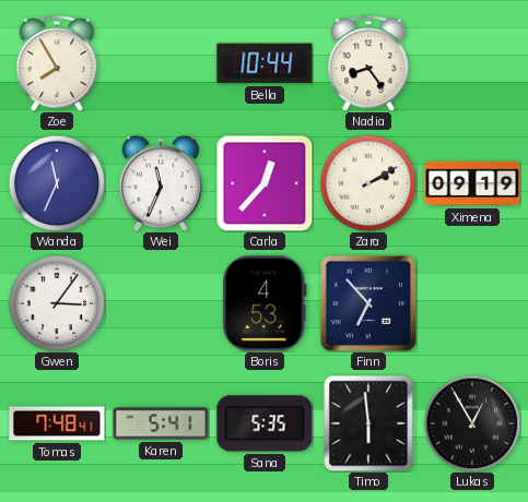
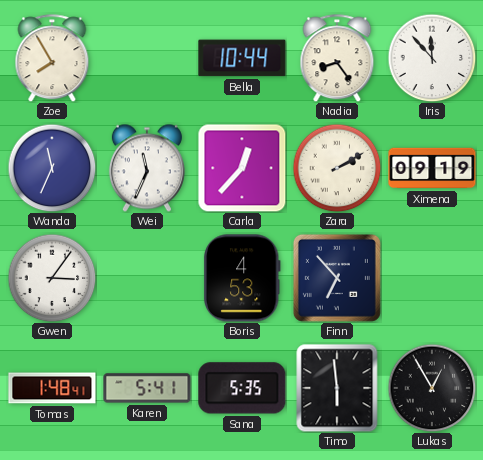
Iris: none -> 11:53
Tomas: 7:48 -> 1:48
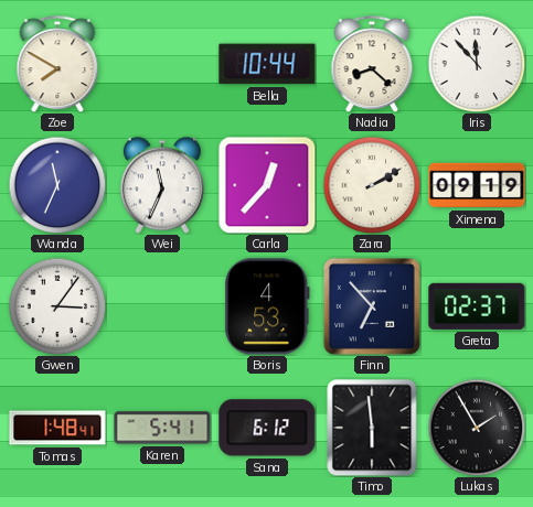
Zoe: 7:55 -> 7:50
Nadia: 8:24 -> 8:22
Greta: none -> 02:37
Sana: 5:35 -> 6:12
Lukas: 12:55 -> 1:55
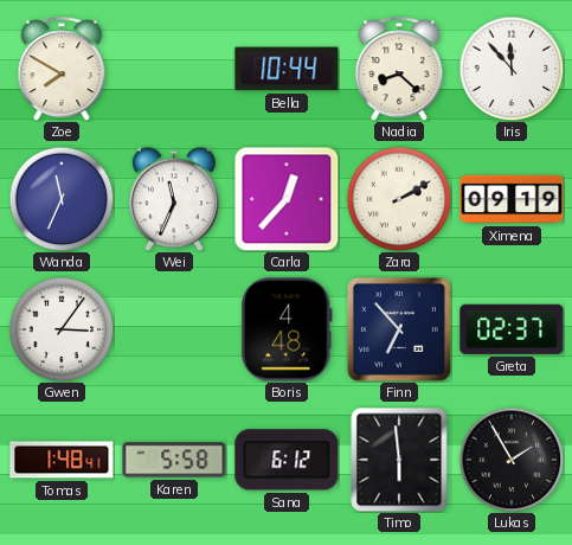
Boris: 4:53 -> 4:48
Karen: 5:41 -> 5:58
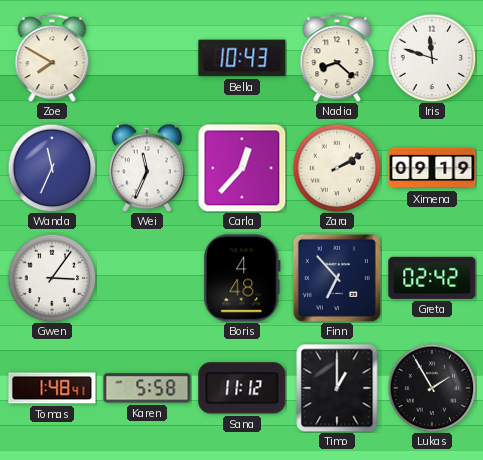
Bella: 10:44 -> 10:43
Iris: 11:53 -> 11:48
Greta: 02:37 -> 02:42
Sana: 6:12 -> 11:12
Timo: 5:59 -> 1:00
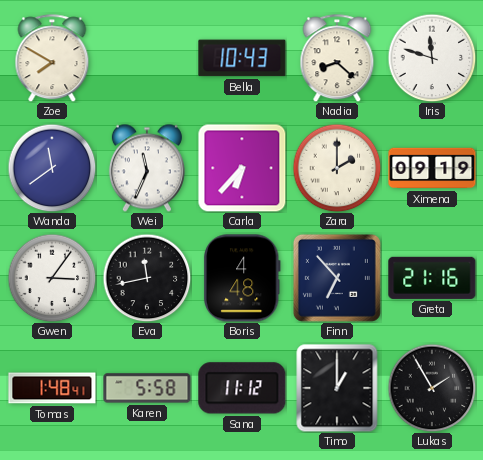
Wanda: 11:34 -> 11:39
Carla: 12:37 -> 6:37
Zara: 2:10 -> 2:00
Eva: none -> 11:43
Greta: 02:42 -> 21:16
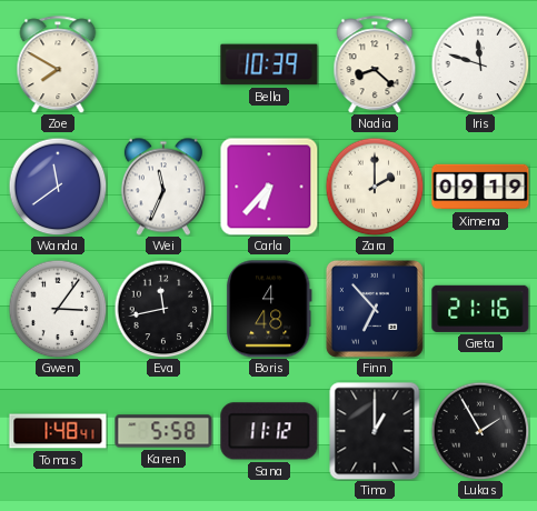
Bella: 10:43 -> 10:39
